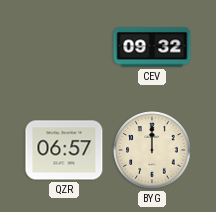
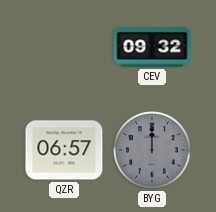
BYG dial: cream -> grey
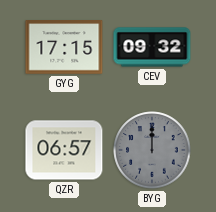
GYG: none -> 17:15
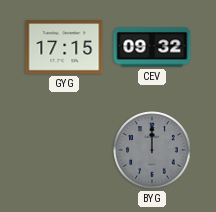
QZR: 06:57 -> none
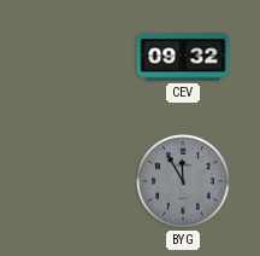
GYG: 17:15 -> none
BYG: 12:00 -> 11:55
